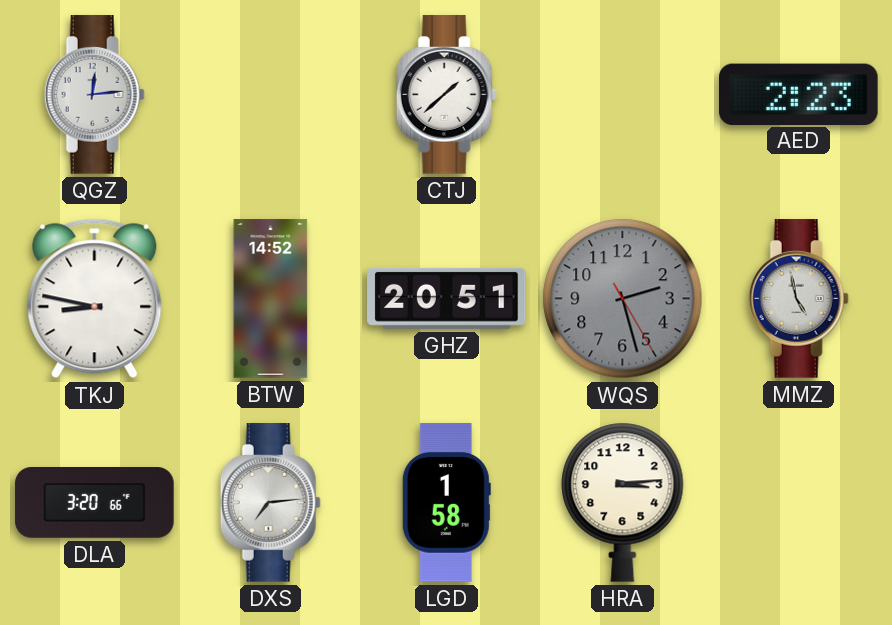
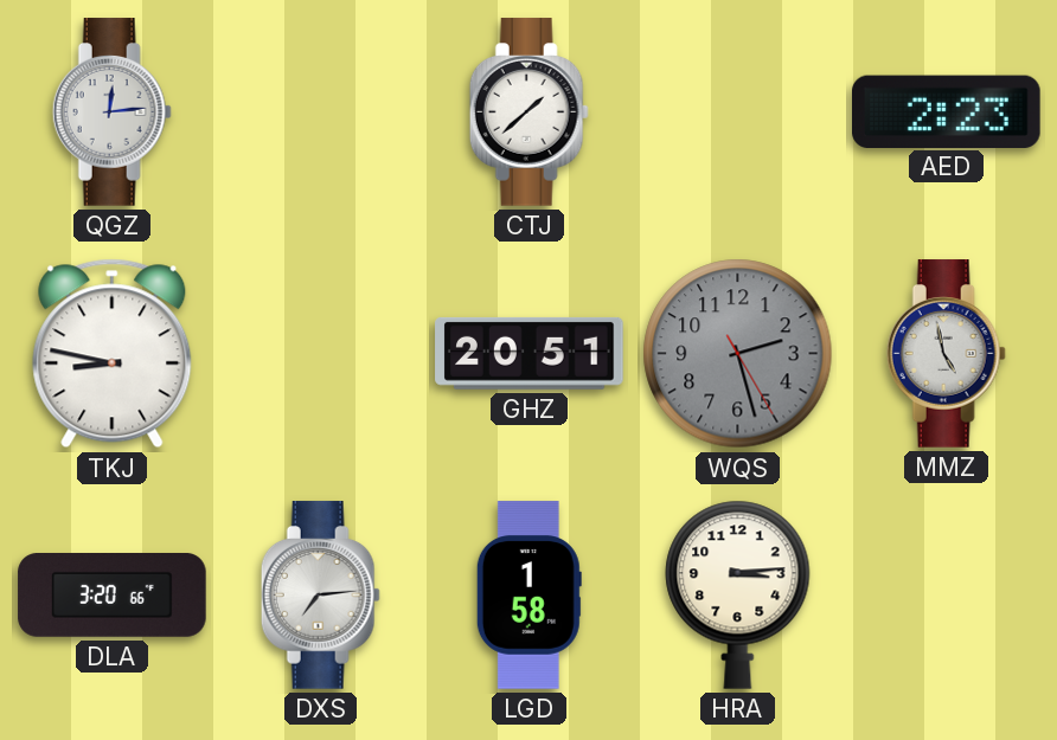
BTW: 14:52 -> none
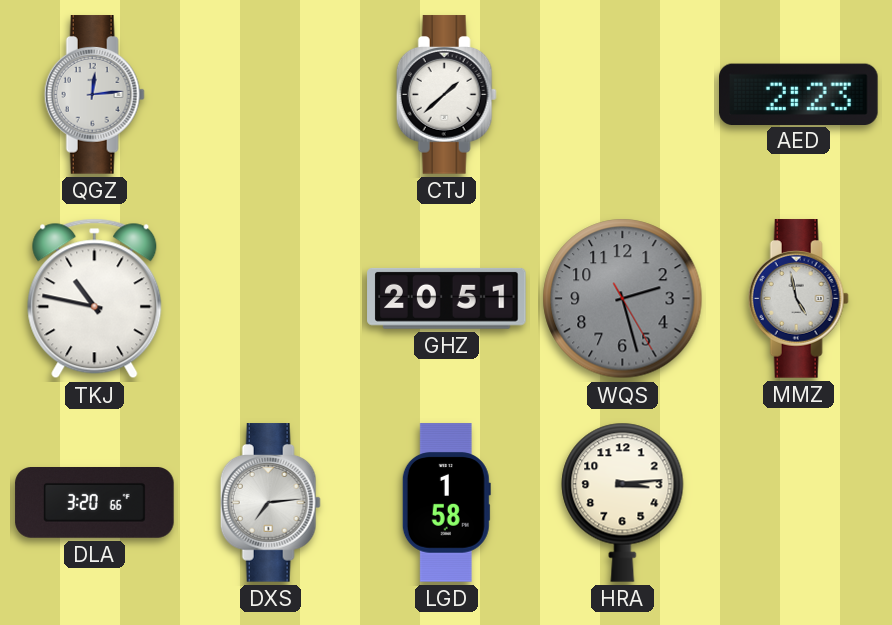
TKJ: 8:47 -> 10:47
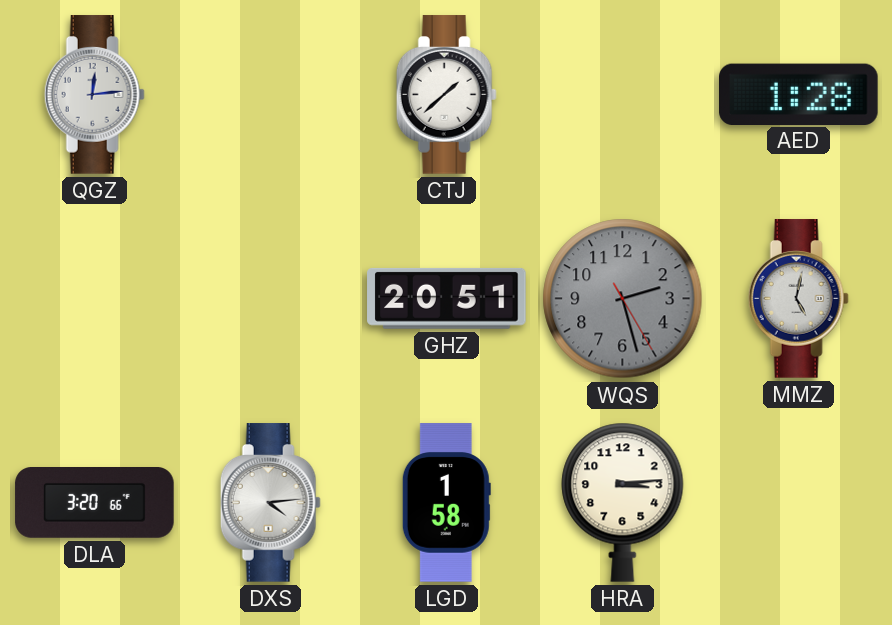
AED: 2:23 -> 1:28
TKJ: 10:47 -> none
MMZ: 4:58 -> 5:02
DXS: 7:14 -> 4:14
